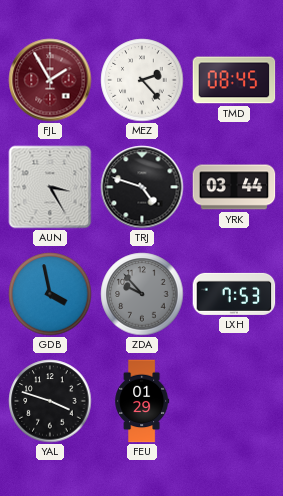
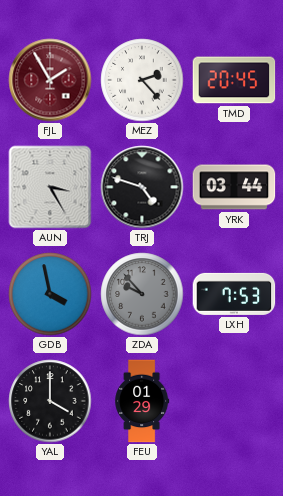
TMD: 08:45 -> 20:45
YAL: 3:48 -> 4:00
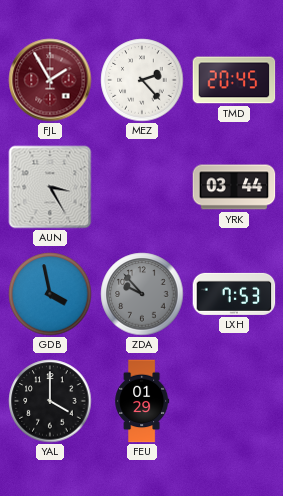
TRJ: 4:48 -> none
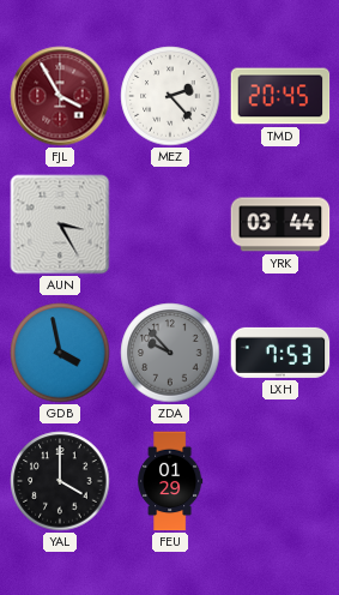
FJL: 1:55 -> 3:55
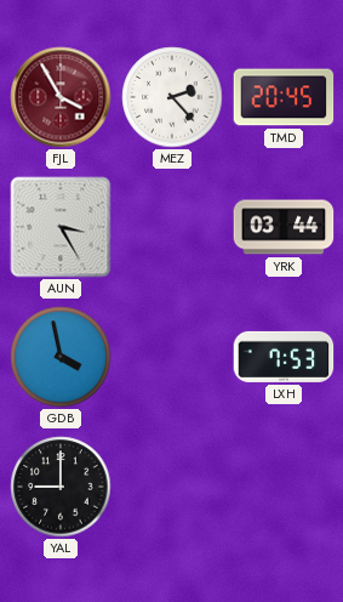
ZDA: 9:53 -> none
YAL: 4:00 -> 9:00
FEU: 01:29 -> none
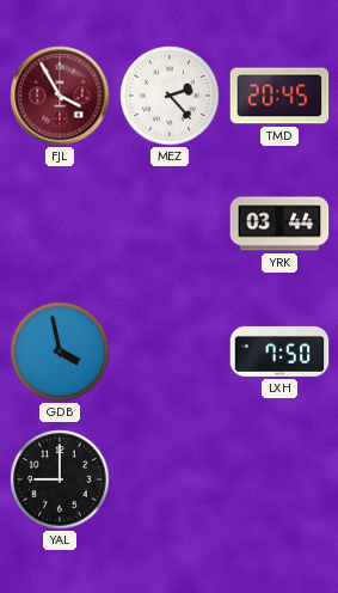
AUN: 3:25 -> none
LXH: 7:53 -> 7:50
